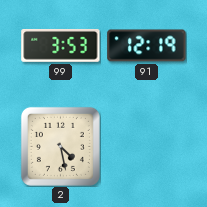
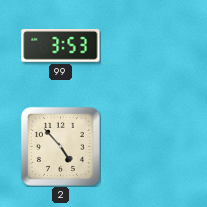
91: 12:19 -> none
2: 4:28 -> 4:53
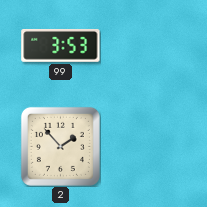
2: 4:53 -> 1:53
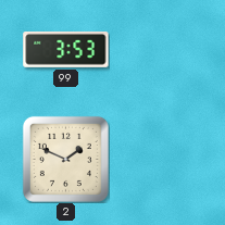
2: 1:53 -> 1:49
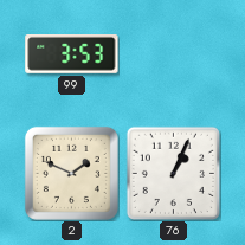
76: none -> 1:04
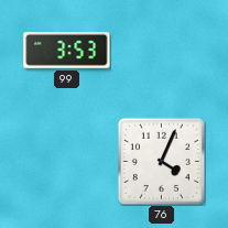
2: 1:49 -> none
76: 1:04 -> 4:04
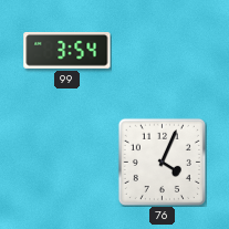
99: 3:53 -> 3:54
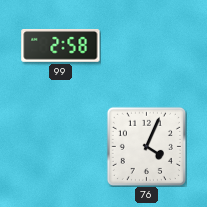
99: 3:54 -> 2:58
